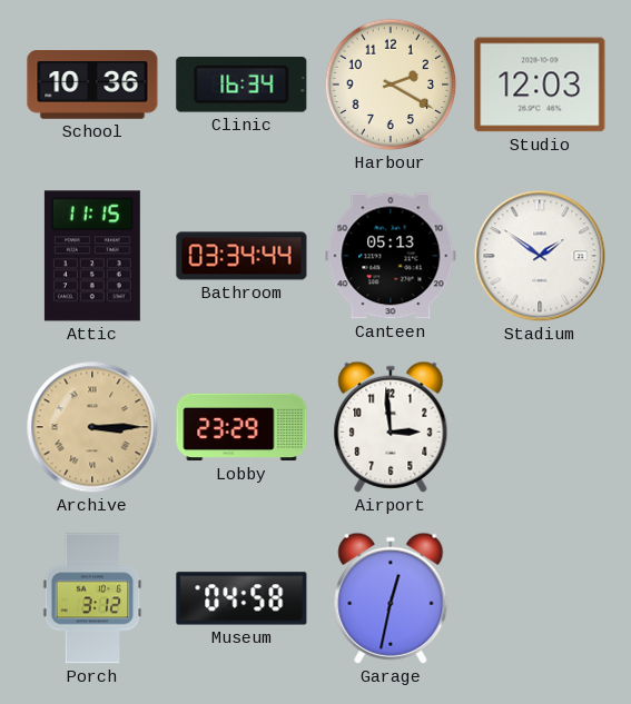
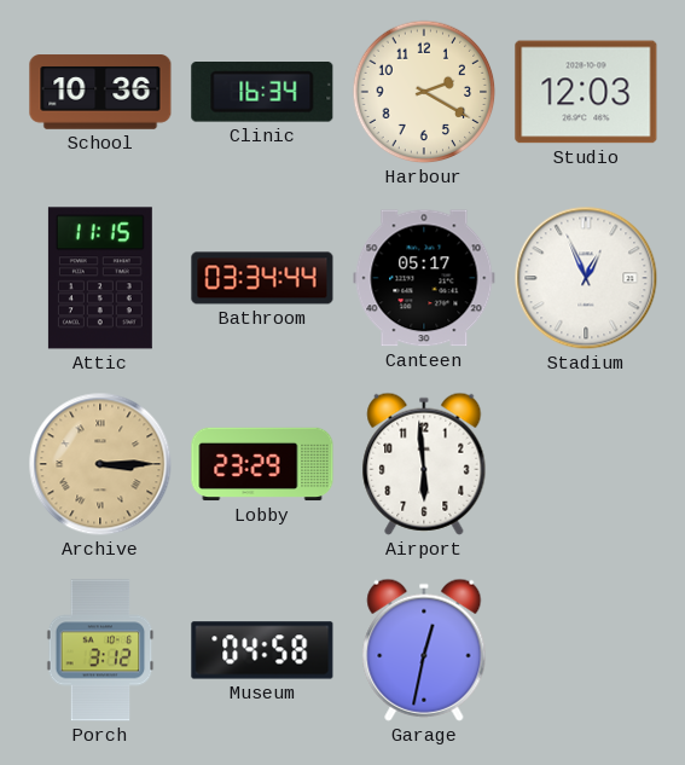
Canteen: 05:13 -> 05:17
Stadium: 1:51 -> 12:56
Airport: 2:59 -> 5:59
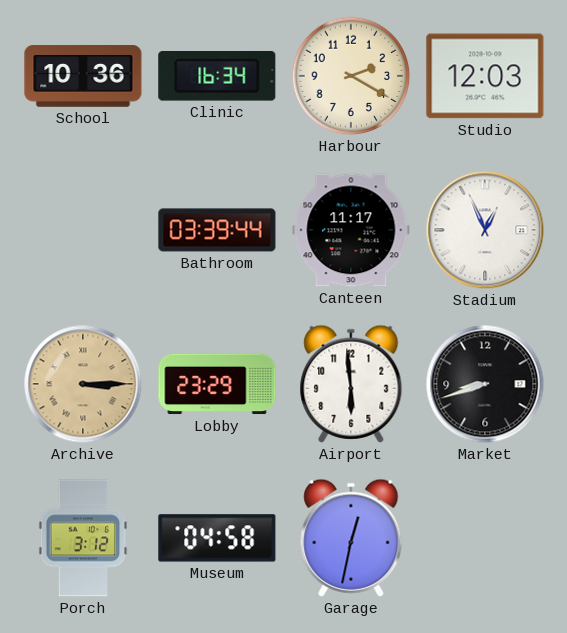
Attic: 11:15 -> none
Bathroom: 03:34 -> 03:39
Canteen: 05:17 -> 11:17
Market: none -> 8:42
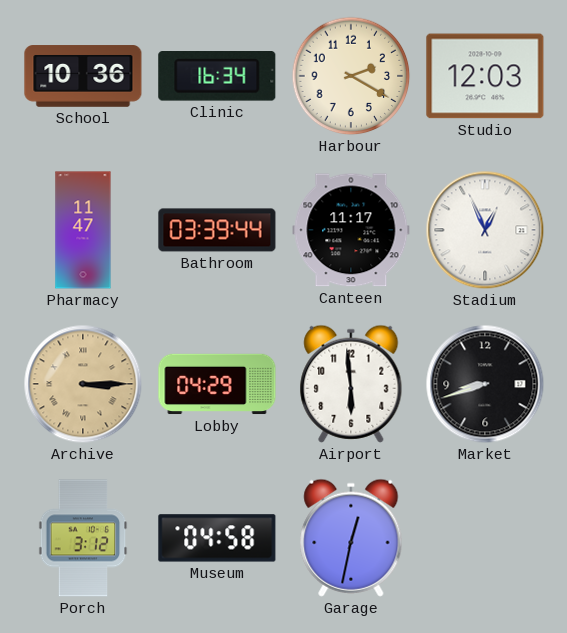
Pharmacy: none -> 11:47
Lobby: 23:29 -> 04:29
